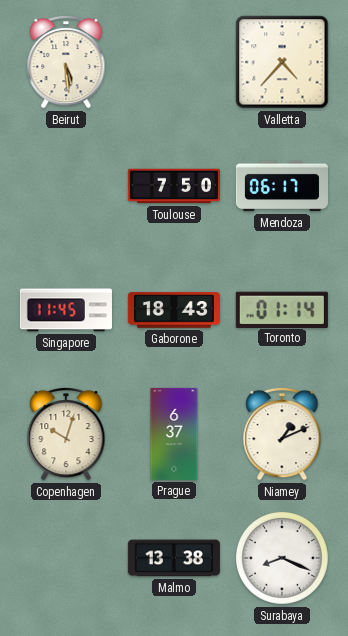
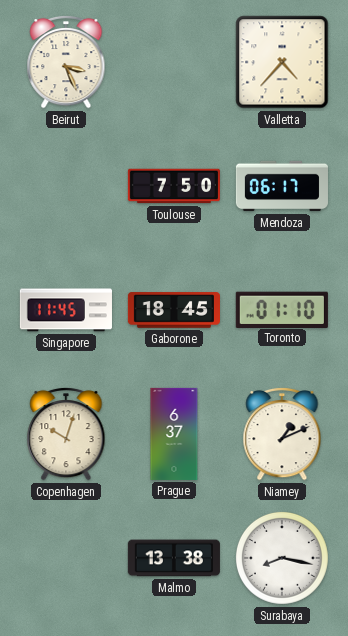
Beirut: 5:29 -> 3:26
Gaborone: 18:43 -> 18:45
Toronto: 01:14 -> 01:10
Surabaya: 8:19 -> 8:17
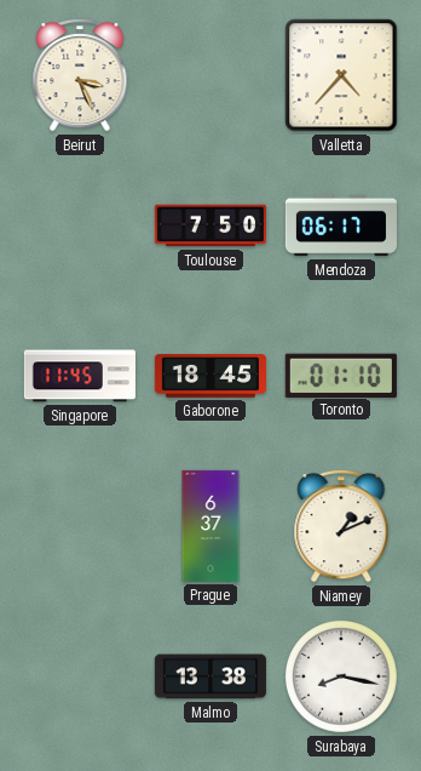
Copenhagen: 10:03 -> none
